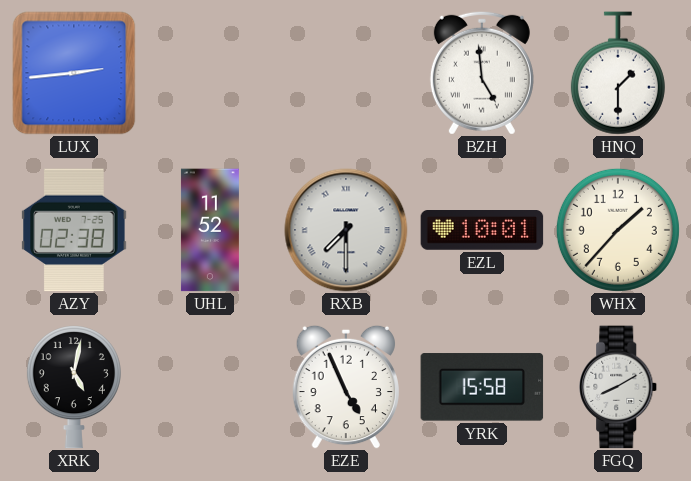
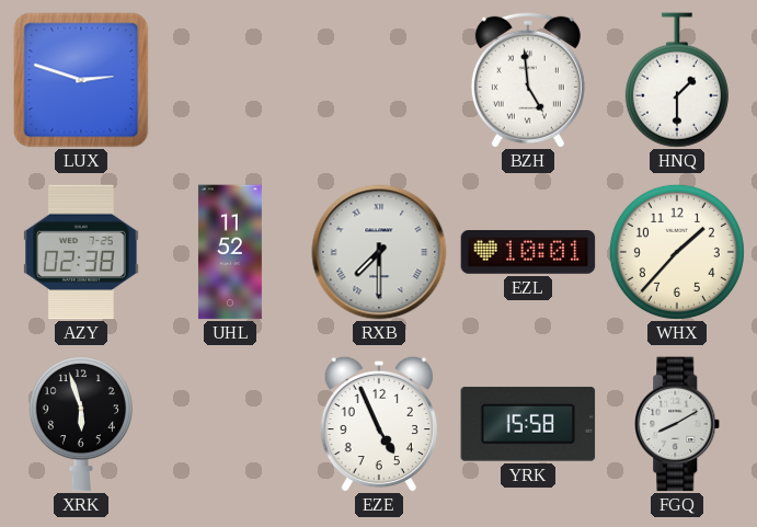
LUX: 2:44 -> 2:48
XRK: 5:02 -> 5:57
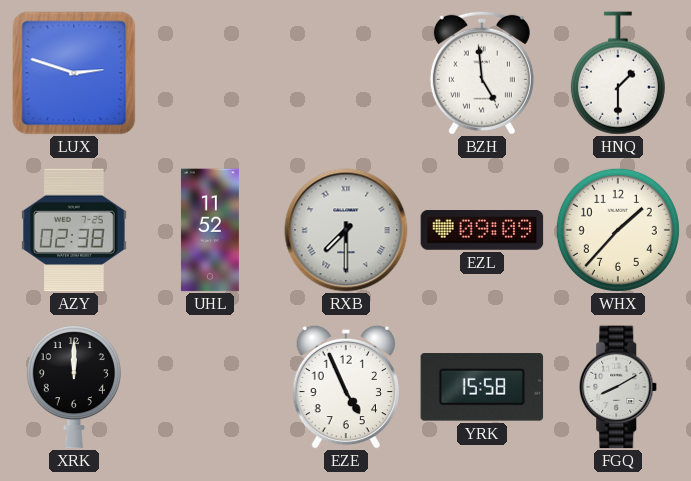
EZL: 10:01 -> 09:09
XRK: 5:57 -> 12:00
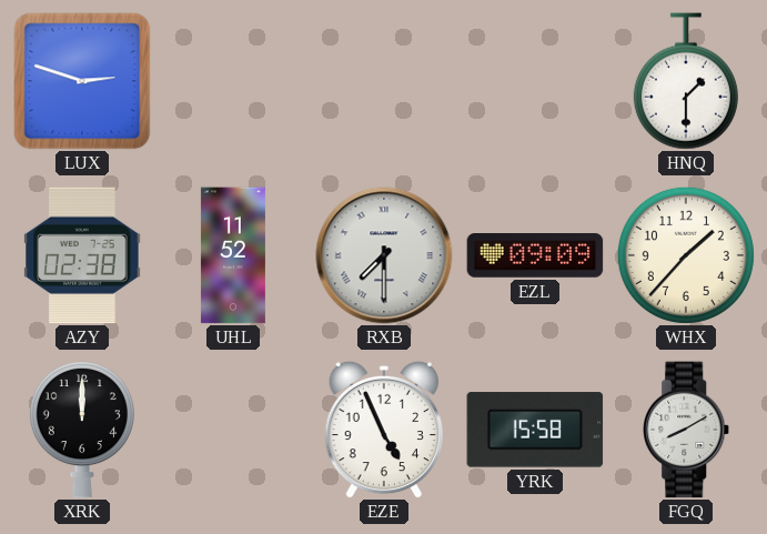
BZH: 4:59 -> none
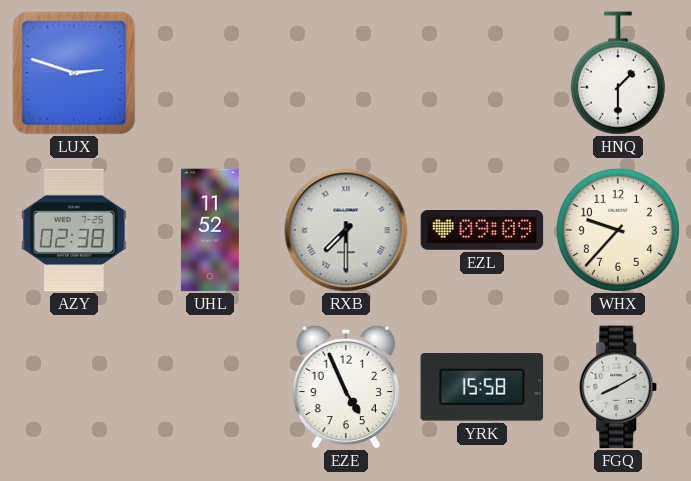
WHX: 1:37 -> 9:37
XRK: 12:00 -> none
